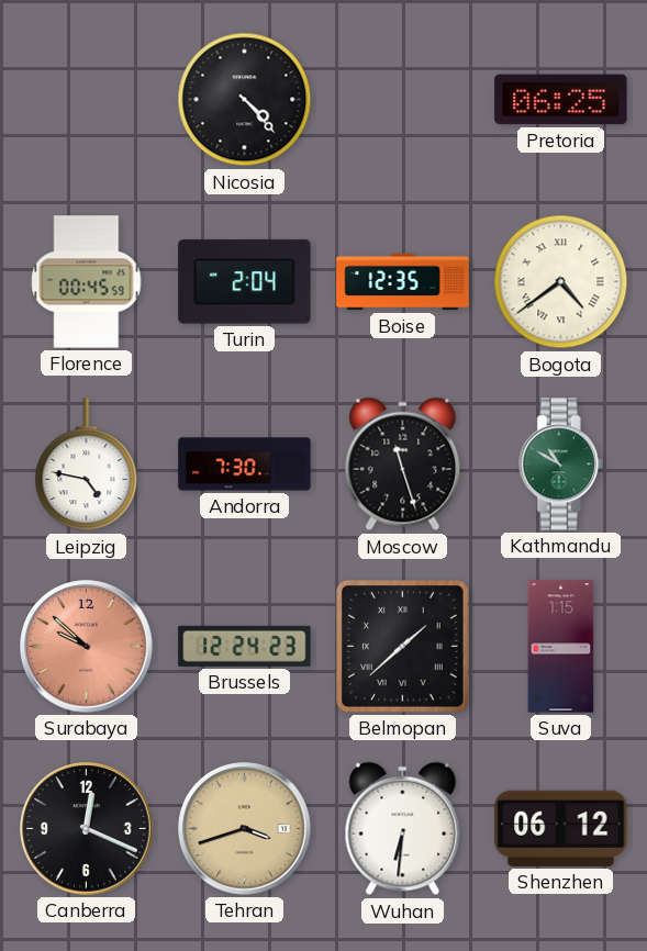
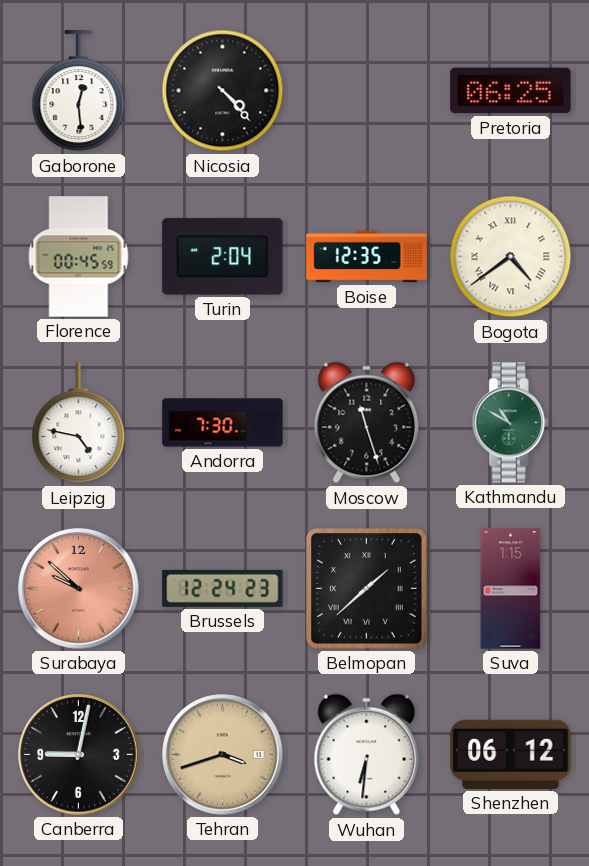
Gaborone: none -> 12:29
Canberra: 12:19 -> 9:02
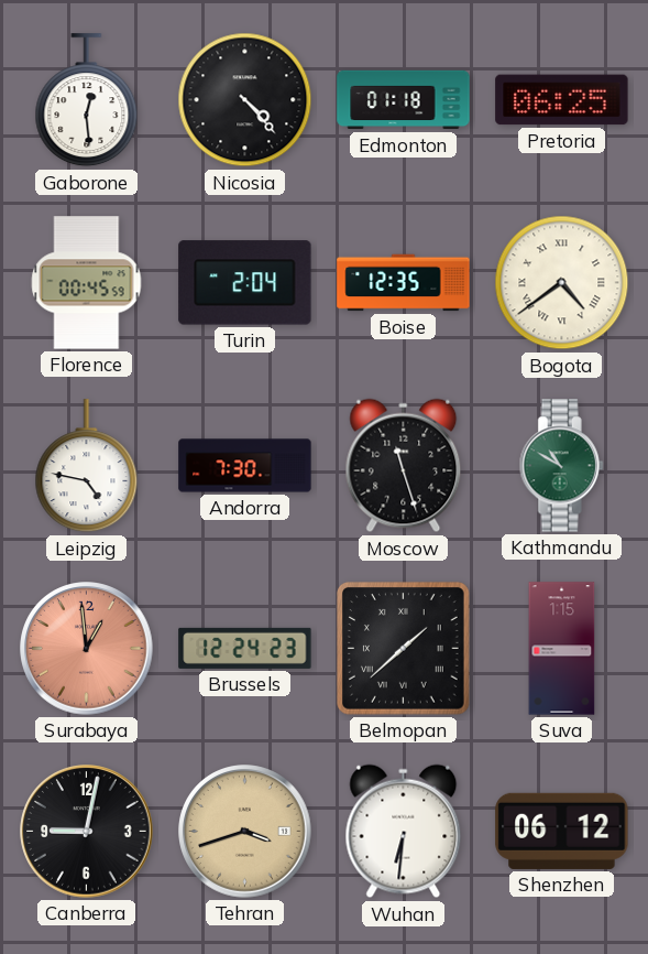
Edmonton: none -> 01:18
Surabaya: 9:52 -> 12:59
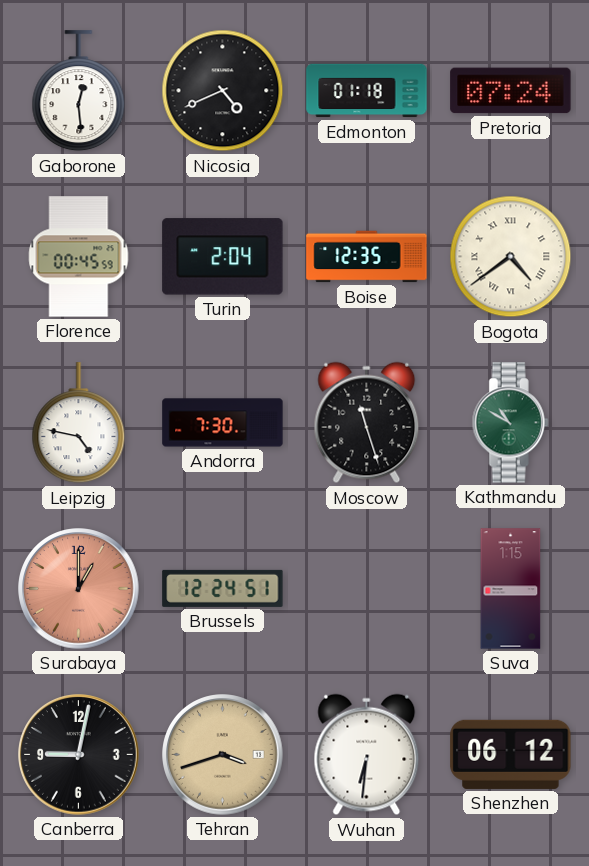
Nicosia: 4:23 -> 4:41
Pretoria: 06:25 -> 07:24
Surabaya: 12:59 -> 1:00
Brussels: 12:24:23 -> 12:24:51
Belmopan: 1:38 -> none
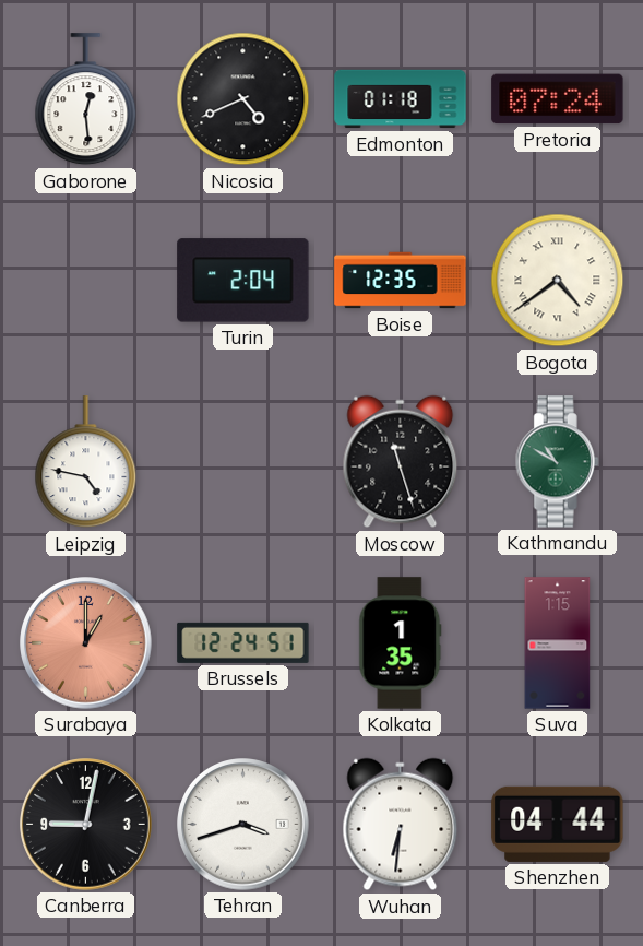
Florence: 00:45 -> none
Andorra: 7:30 -> none
Kolkata: none -> 1:35
Tehran dial: champagne -> white
Shenzhen: 06:12 -> 04:44
